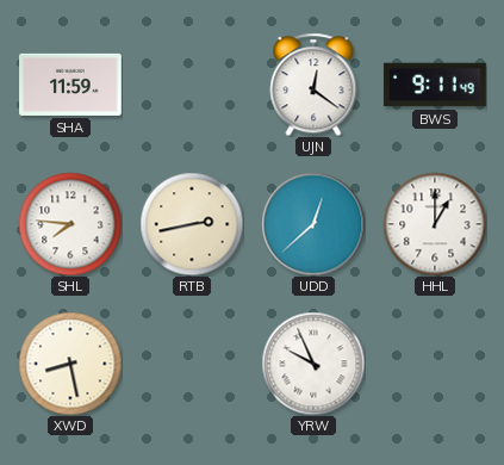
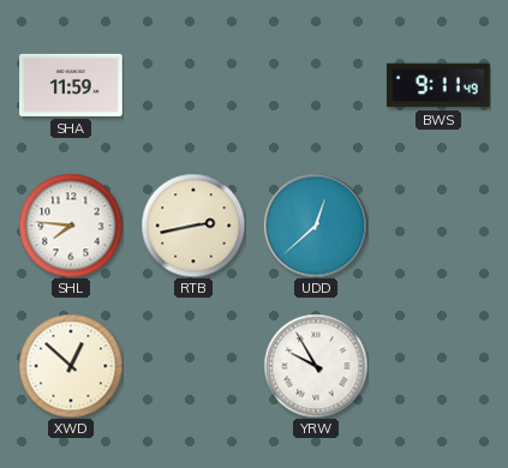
UJN: 12:21 -> none
HHL: 1:00 -> none
XWD: 8:28 -> 12:52
YRW: 9:56 -> 9:55
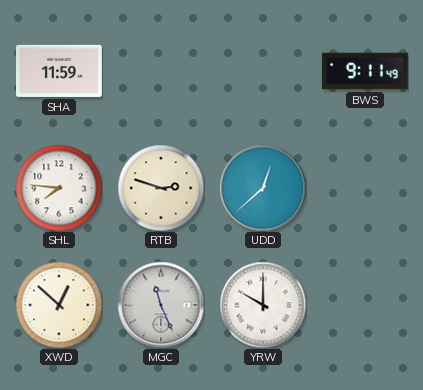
RTB: 2:43 -> 2:48
MGC: none -> 11:26
YRW: 9:55 -> 10:00
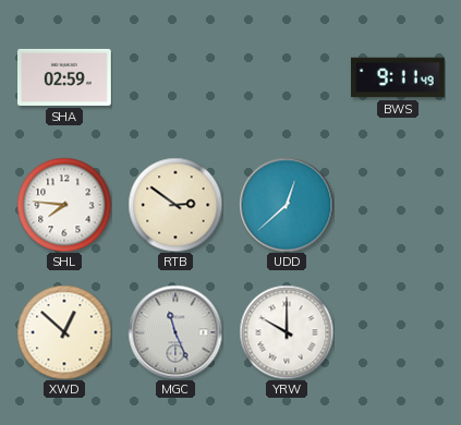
SHA: 11:59 -> 02:59
RTB: 2:48 -> 2:51
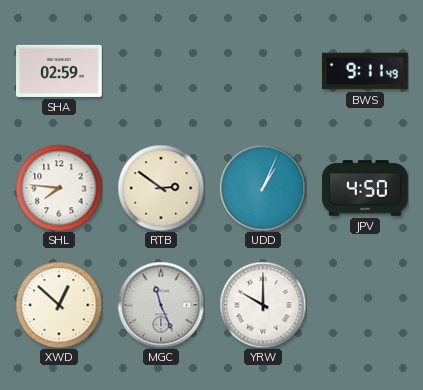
UDD: 12:38 -> 1:04
JPV: none -> 4:50
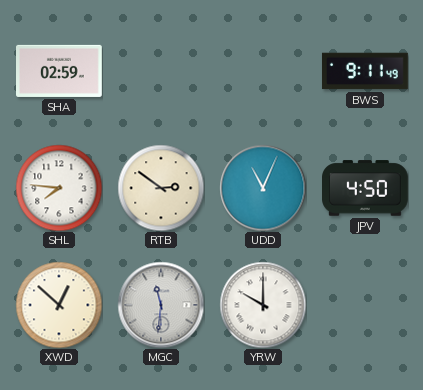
UDD: 1:04 -> 11:04
MGC: 11:26 -> 11:31
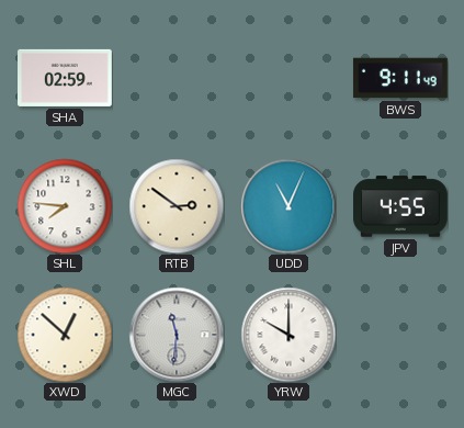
JPV: 4:50 -> 4:55
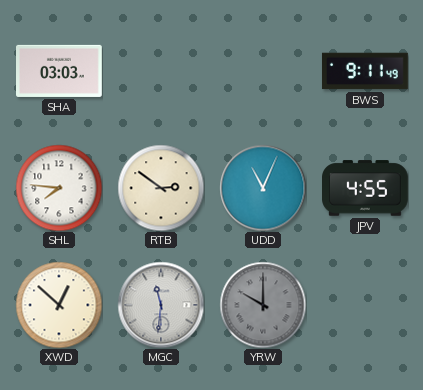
SHA: 02:59 -> 03:03
YRW dial: white -> grey
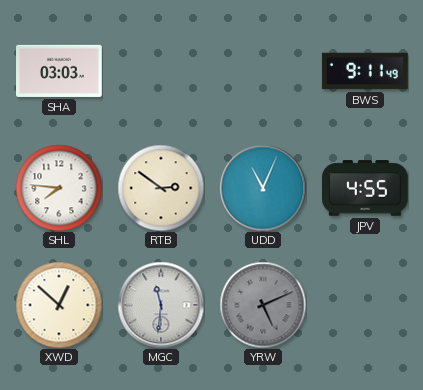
YRW: 10:00 -> 5:11
